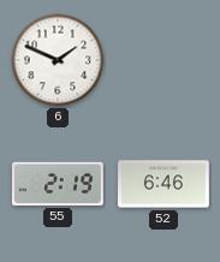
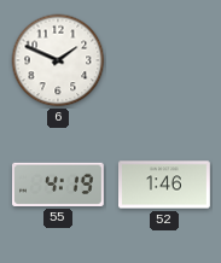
55: 2:19 -> 4:19
52: 6:46 -> 1:46
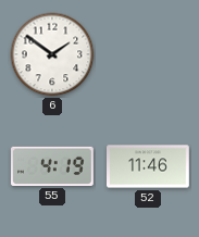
6: 1:49 -> 1:51
52: 1:46 -> 11:46
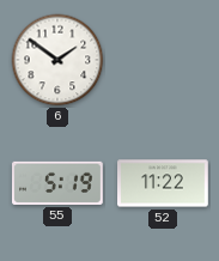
55: 4:19 -> 5:19
52: 11:46 -> 11:22
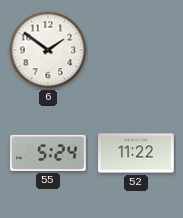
55: 5:19 -> 5:24
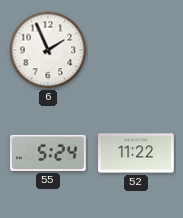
6: 1:51 -> 1:56
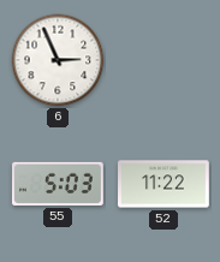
6: 1:56 -> 2:56
55: 5:24 -> 5:03
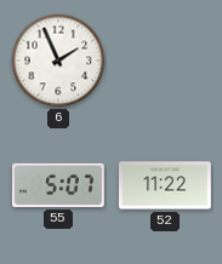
6: 2:56 -> 1:56
55: 5:03 -> 5:07
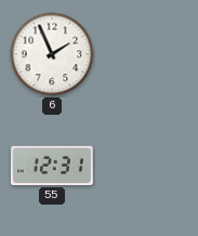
55: 5:07 -> 12:31
52: 11:22 -> none
